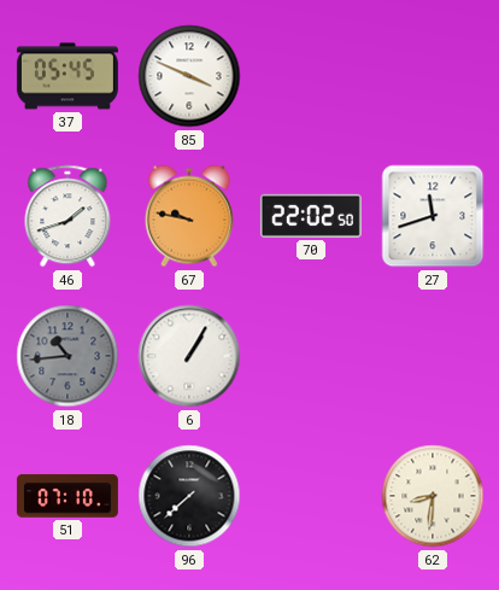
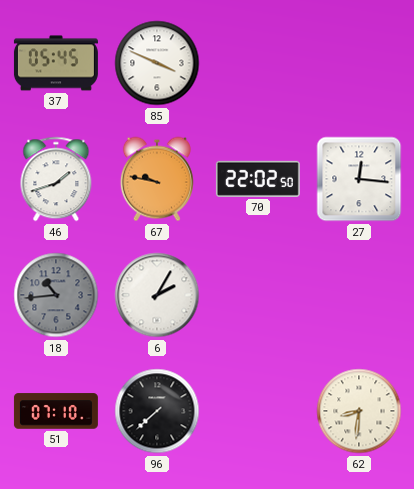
27: 11:42 -> 12:16
6: 1:05 -> 2:05
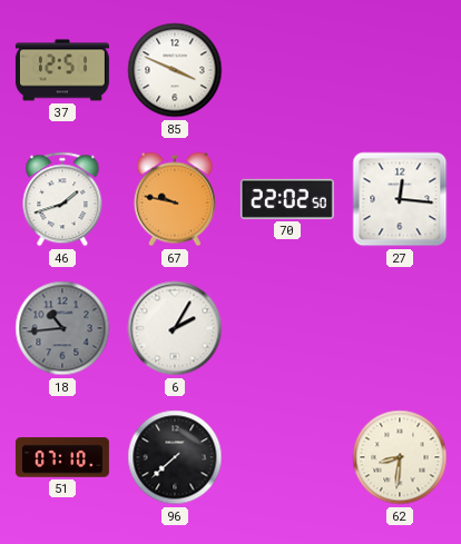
37: 05:45 -> 12:51
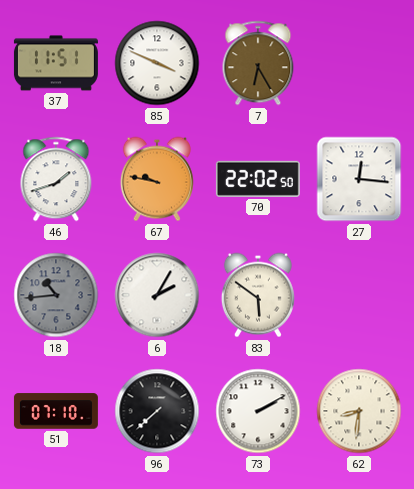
37: 12:51 -> 11:51
7: none -> 6:25
83: none -> 5:51
73: none -> 2:10
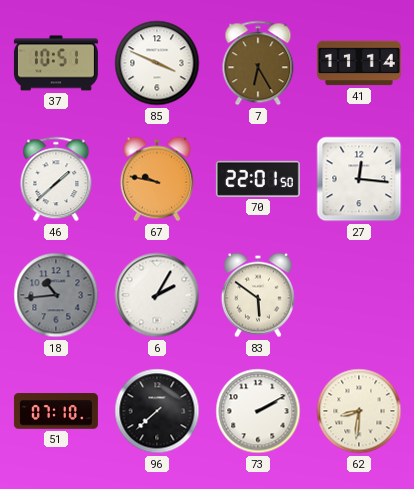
37: 11:51 -> 10:51
41: none -> 11:14
46: 1:42 -> 1:38
70: 22:02 -> 22:01
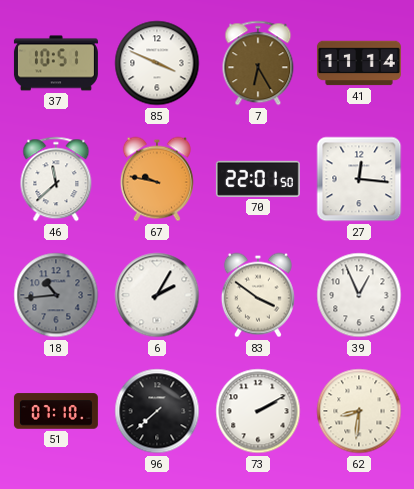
46: 1:38 -> 11:38
83: 5:51 -> 3:51
39: none -> 12:56
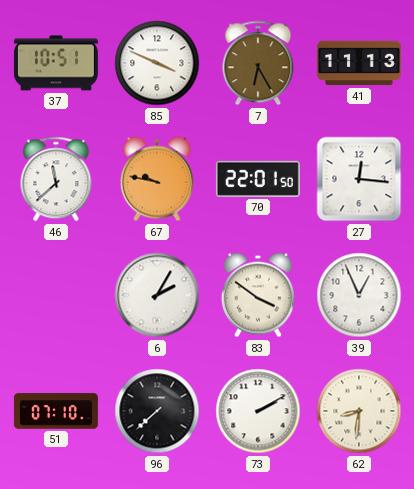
41: 11:14 -> 11:13
18: 10:44 -> none
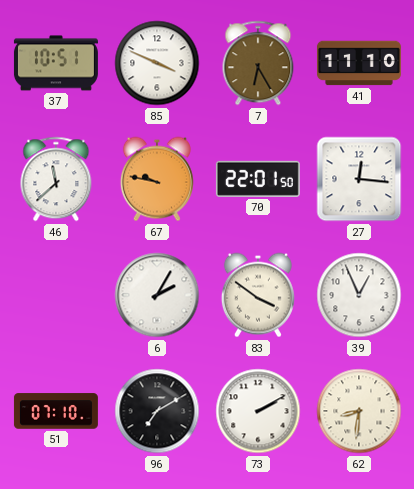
41: 11:13 -> 11:10
96: 7:38 -> 7:10
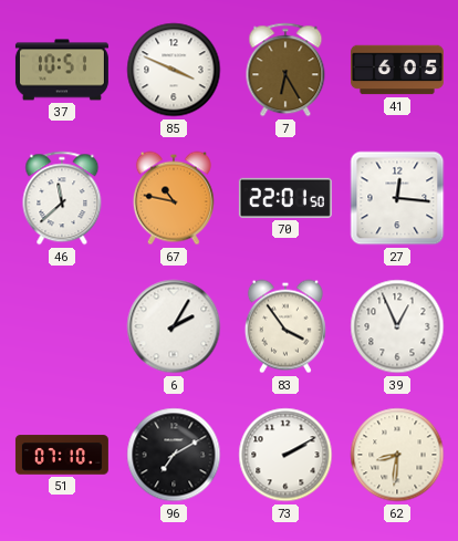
41: 11:10 -> 6:05
67: 9:47 -> 10:47
83: 3:51 -> 3:54
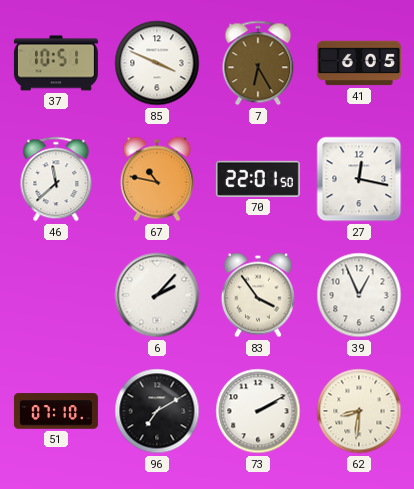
27: 12:16 -> 12:17
6: 2:05 -> 2:07
